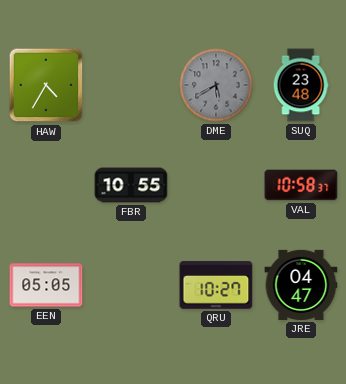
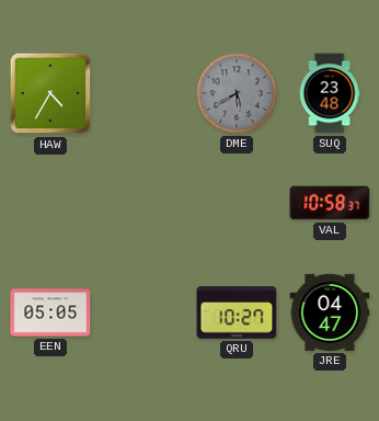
FBR: 10:55 -> none
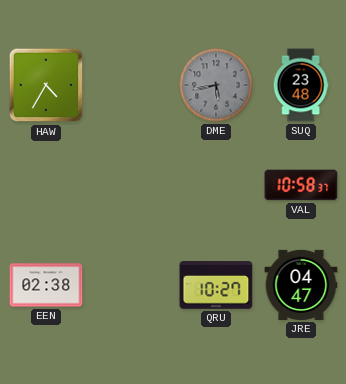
DME: 5:40 -> 5:43
EEN: 05:05 -> 02:38
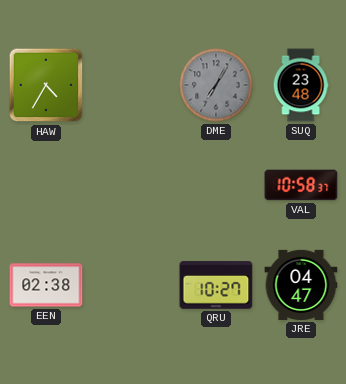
DME: 5:43 -> 7:05
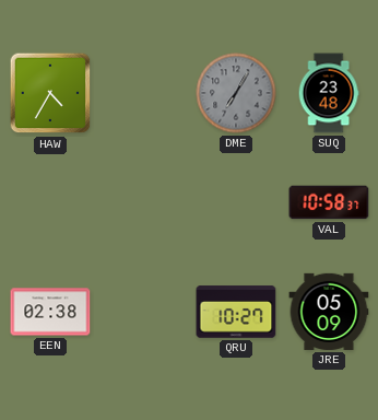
JRE: 04:47 -> 05:09
